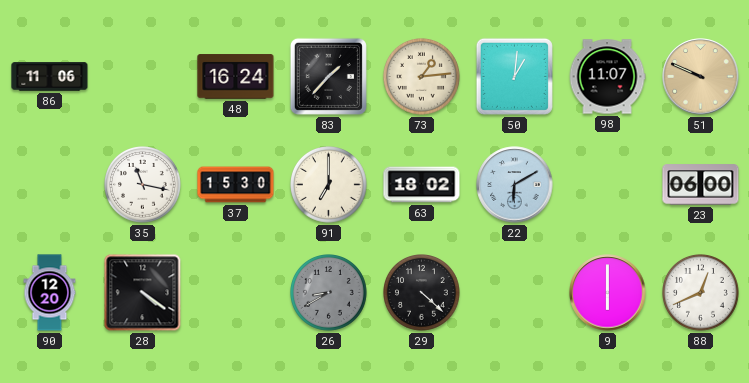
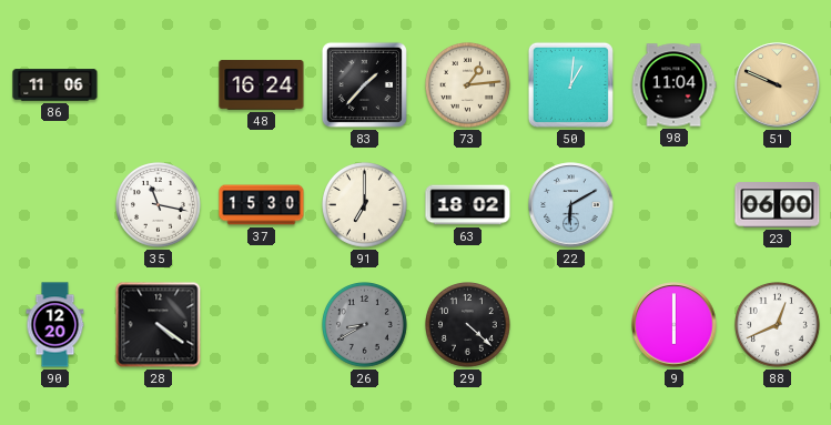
98: 11:07 -> 11:04
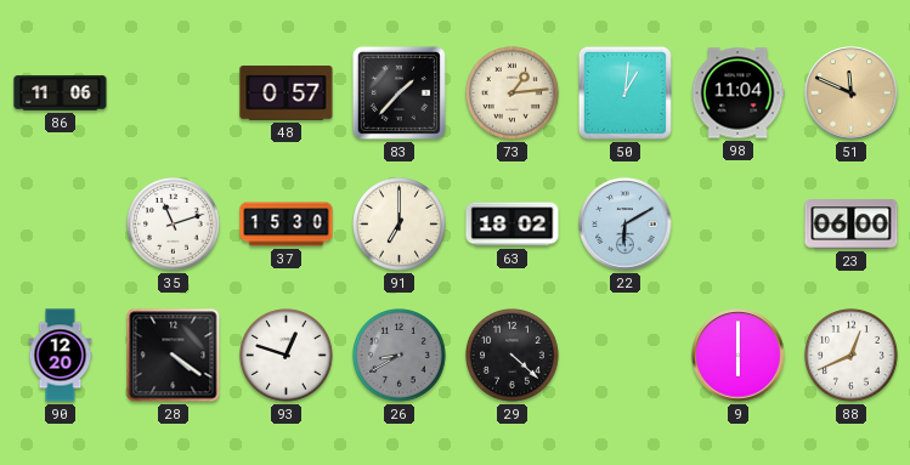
48: 16:24 -> 0:57
51: 9:49 -> 11:49
35: 11:17 -> 11:12
93: none -> 12:48
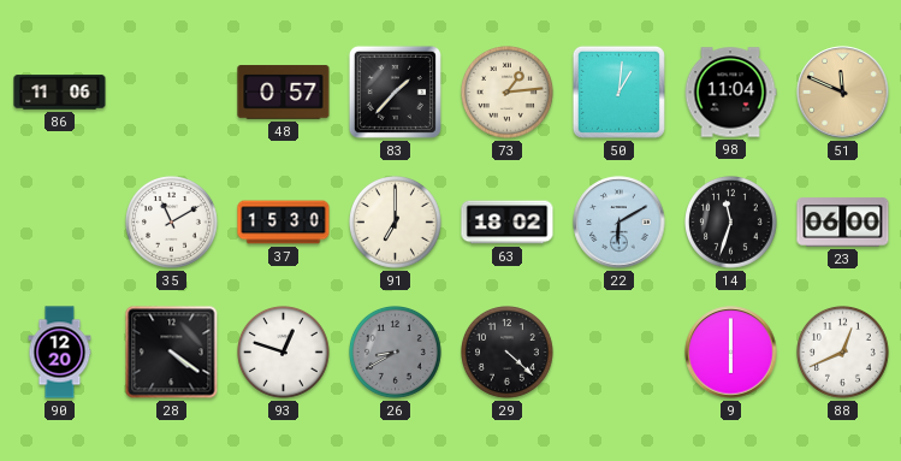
35: 11:12 -> 11:10
14: none -> 11:33
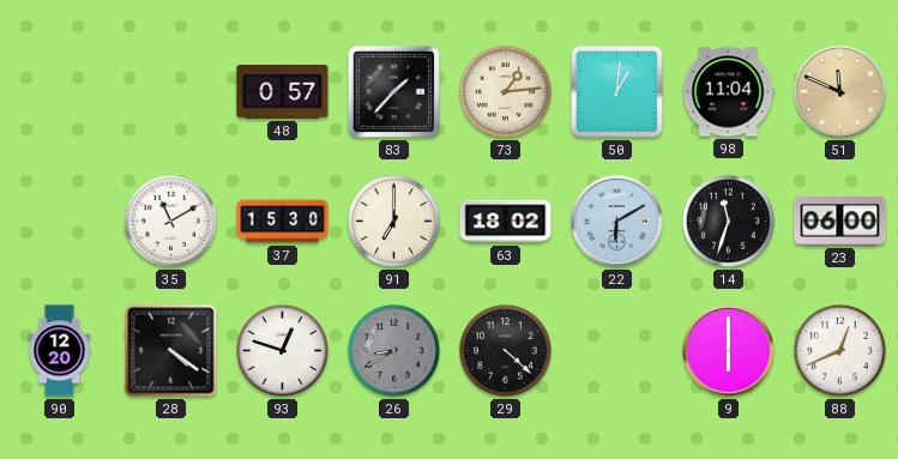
86: 11:06 -> none
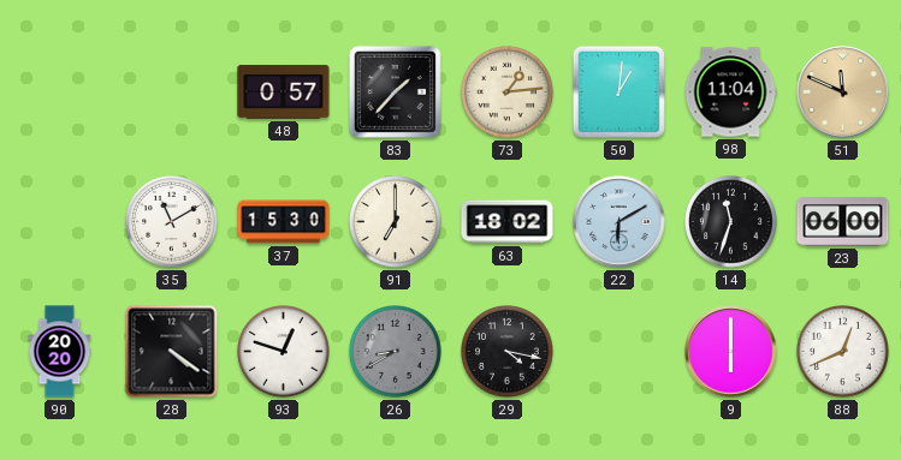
90: 12:20 -> 20:20
29: 4:22 -> 4:17
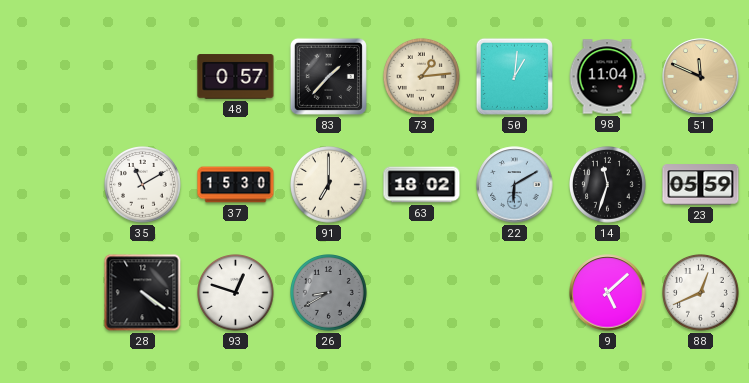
23: 06:00 -> 05:59
90: 20:20 -> none
29: 4:17 -> none
9: 6:00 -> 5:08
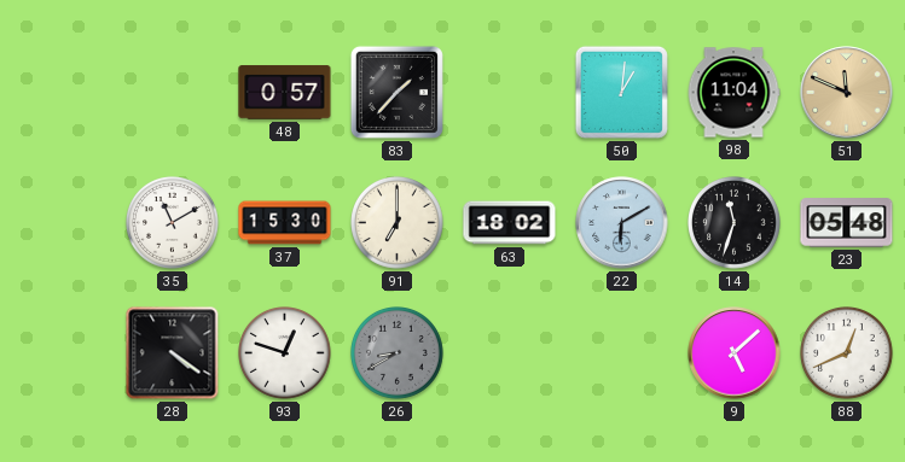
73: 1:14 -> none
23: 05:59 -> 05:48
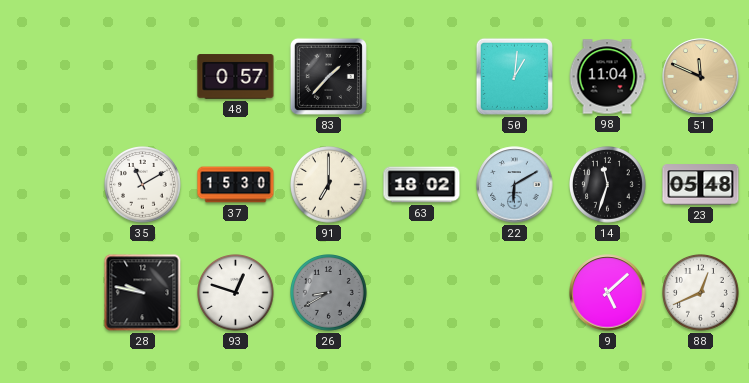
28: 4:21 -> 9:47
